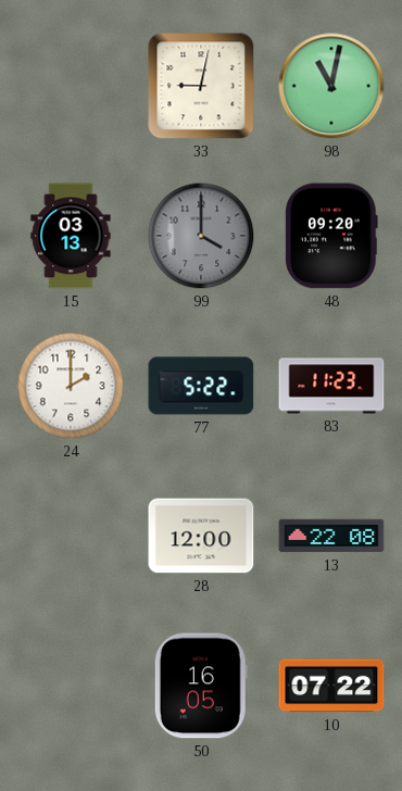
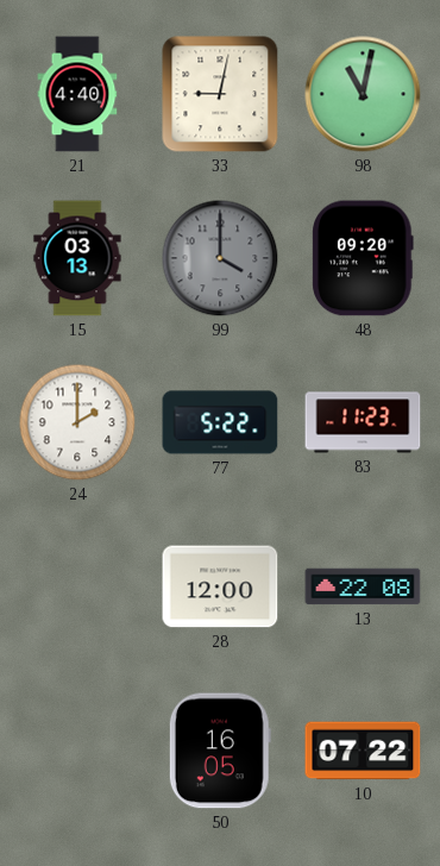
21: none -> 4:40
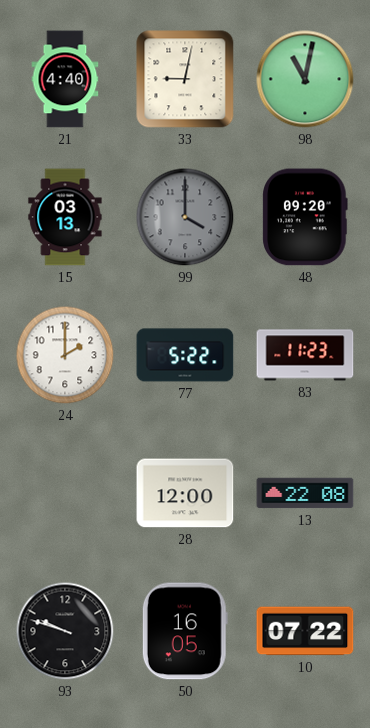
93: none -> 9:48
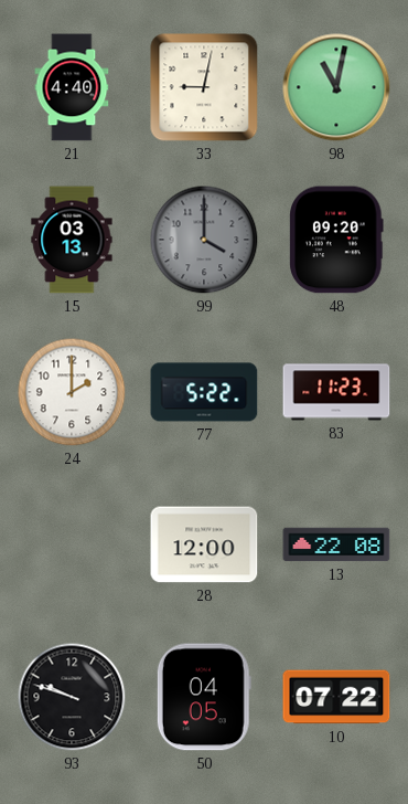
50: 16:05 -> 04:05
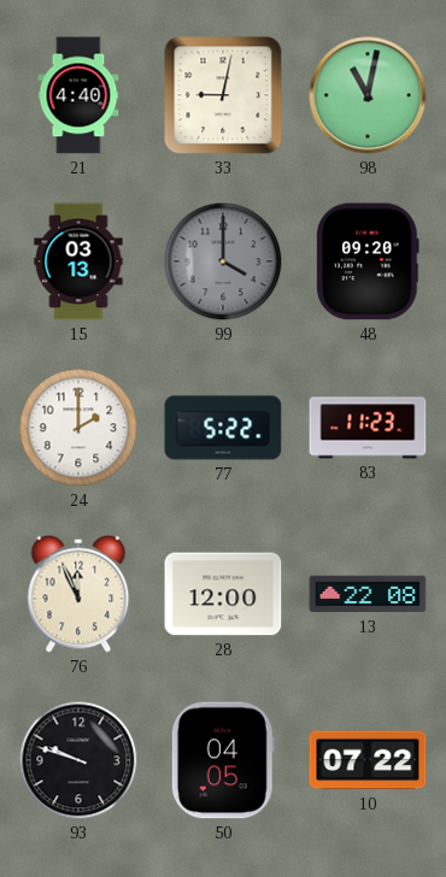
76: none -> 11:56
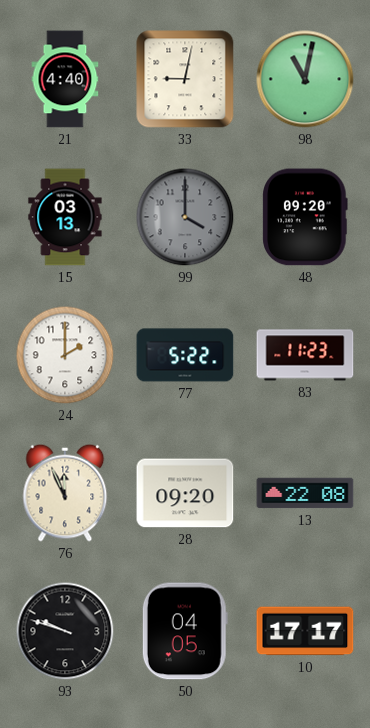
28: 12:00 -> 09:20
10: 07:22 -> 17:17
